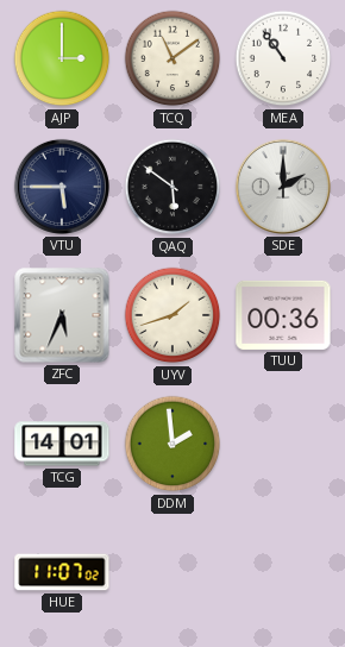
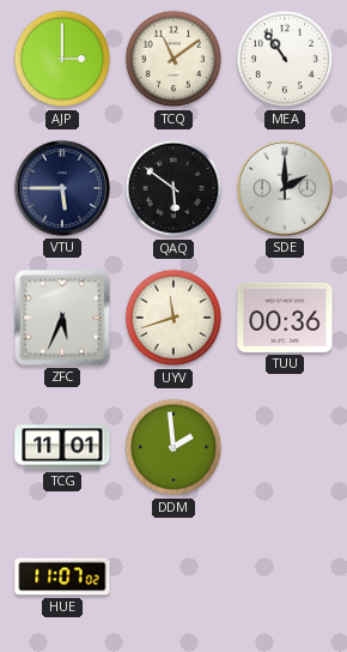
UYV: 1:42 -> 11:42
TCG: 14:01 -> 11:01
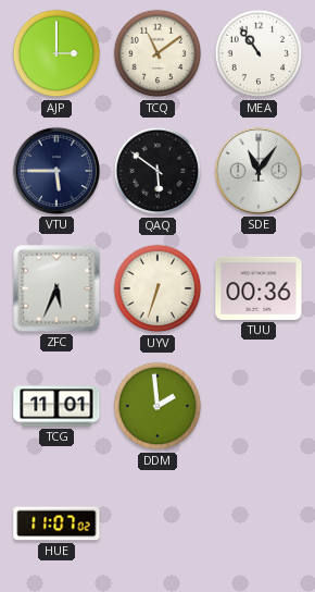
SDE: 2:00 -> 11:06
UYV: 11:42 -> 6:33
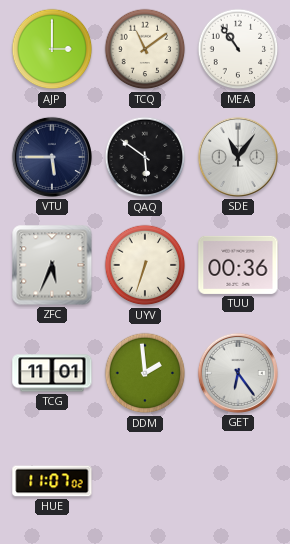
GET: none -> 6:24
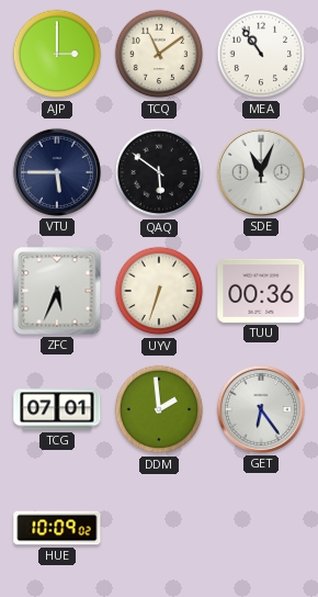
SDE: 11:06 -> 11:04
TCG: 11:01 -> 07:01
HUE: 11:07 -> 10:09
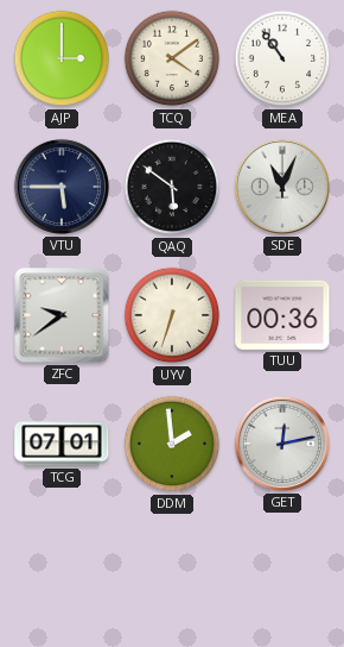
TCQ: 11:09 -> 4:09
ZFC: 5:34 -> 9:39
GET: 6:24 -> 12:13
HUE: 10:09 -> none
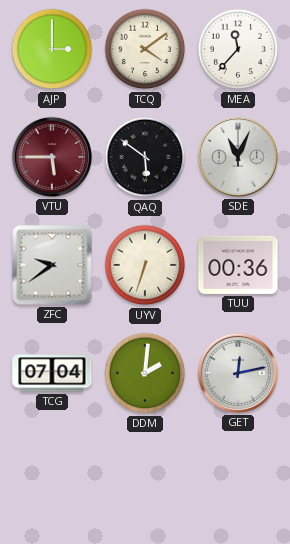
MEA: 10:54 -> 11:37
VTU dial: navy -> burgundy
TCG: 07:01 -> 07:04
DDM: 1:59 -> 2:01
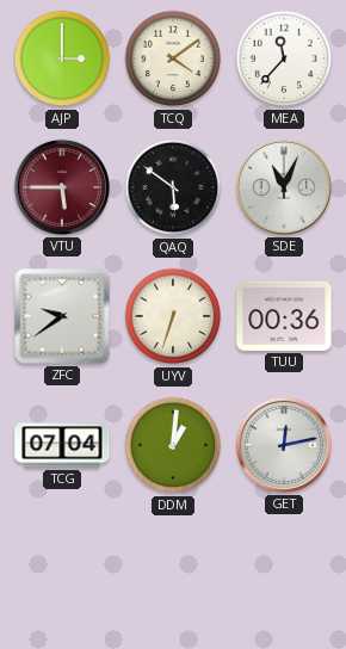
DDM: 2:01 -> 1:01
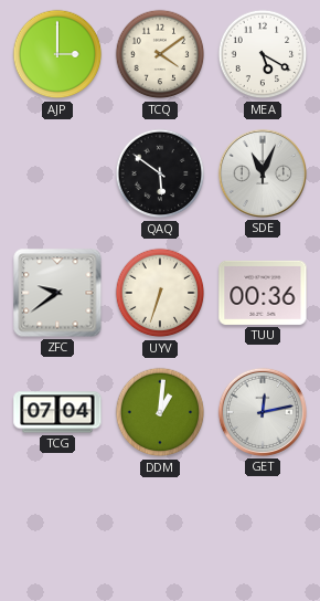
MEA: 11:37 -> 5:20
VTU: 5:45 -> none
